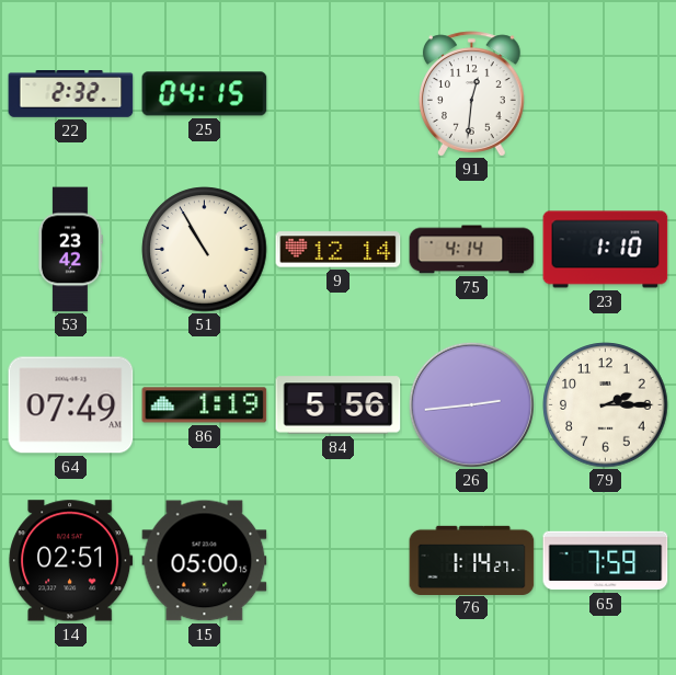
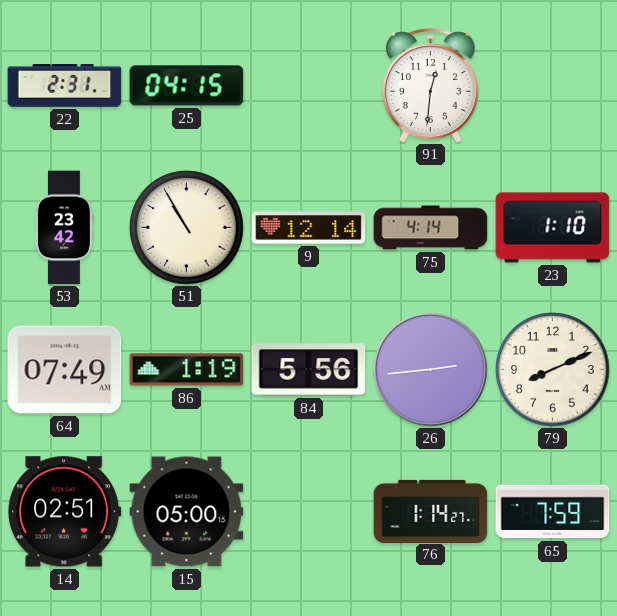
22: 2:32 -> 2:31
79: 2:15 -> 8:11
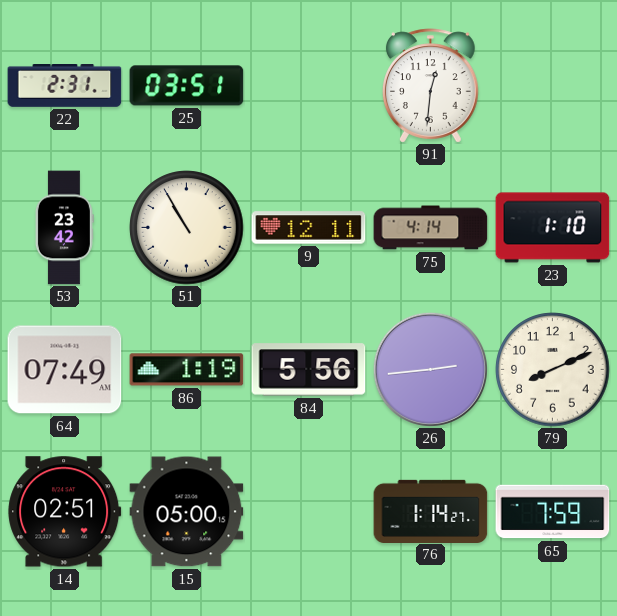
25: 04:15 -> 03:51
9: 12:14 -> 12:11
